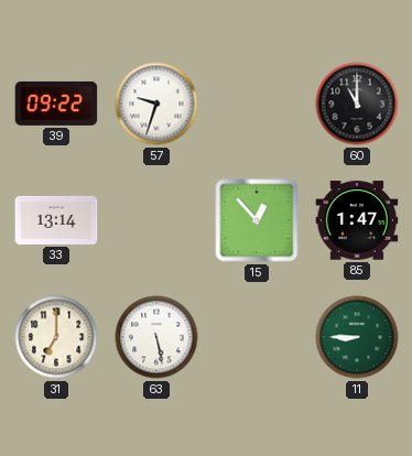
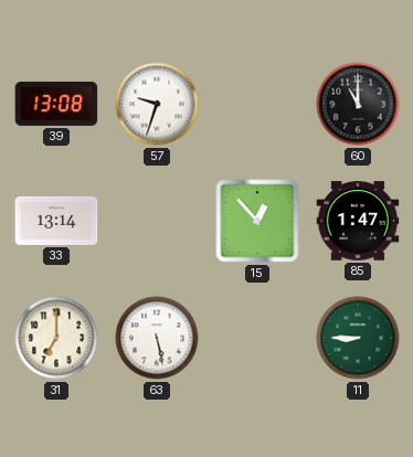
39: 09:22 -> 13:08
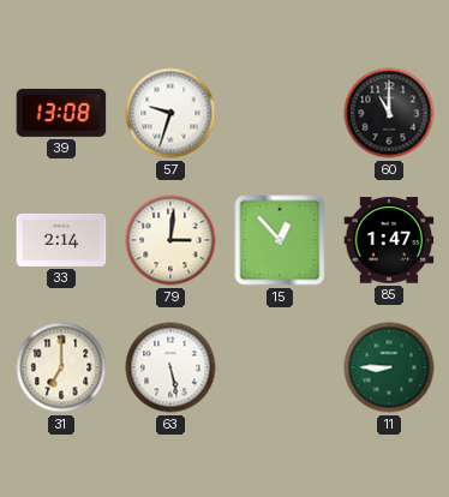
33: 13:14 -> 2:14
79: none -> 3:01
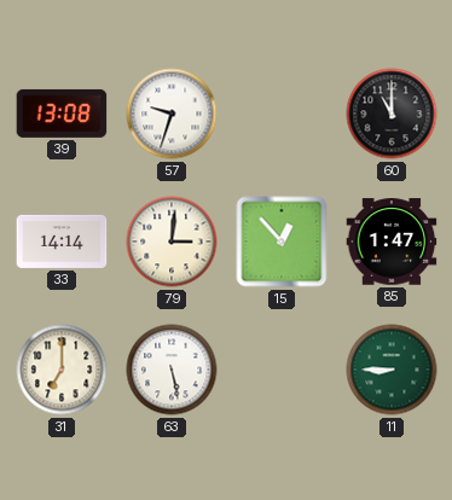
33: 2:14 -> 14:14
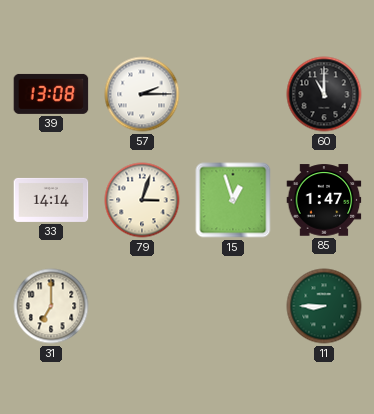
57: 9:33 -> 2:15
79: 3:01 -> 3:03
15: 12:53 -> 12:57
63: 5:28 -> none
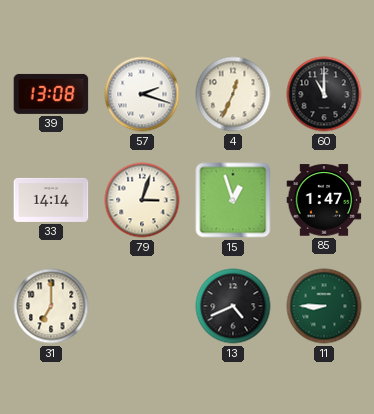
57: 2:15 -> 2:18
4: none -> 12:34
13: none -> 4:41
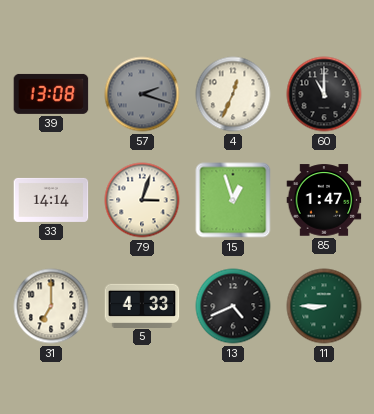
57 dial: white -> grey
5: none -> 4:33
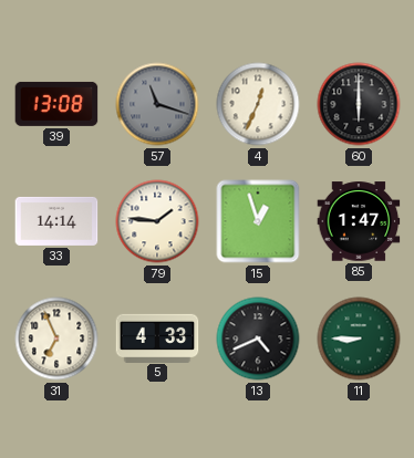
57: 2:18 -> 11:18
60: 11:00 -> 6:00
79: 3:03 -> 1:46
31: 7:00 -> 6:56
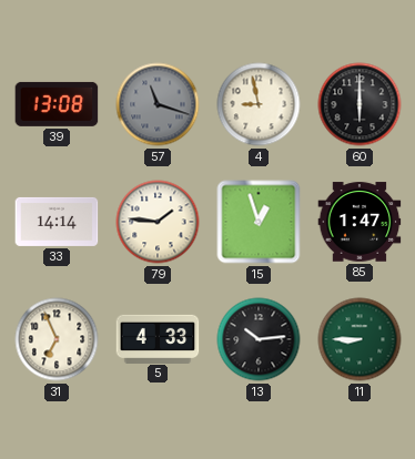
4: 12:34 -> 8:58
13: 4:41 -> 10:14
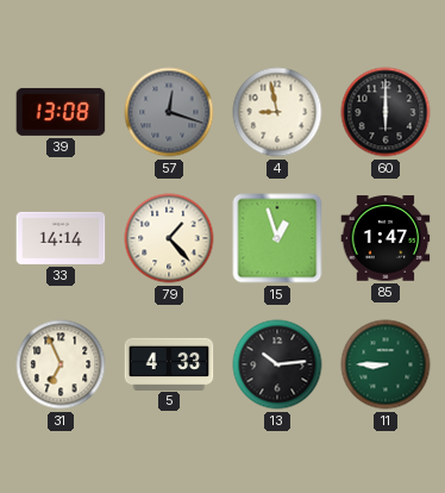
57: 11:18 -> 12:18
79: 1:46 -> 1:23
